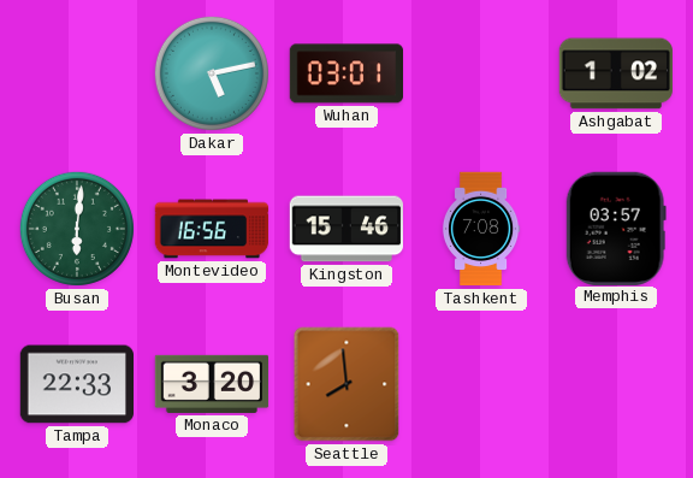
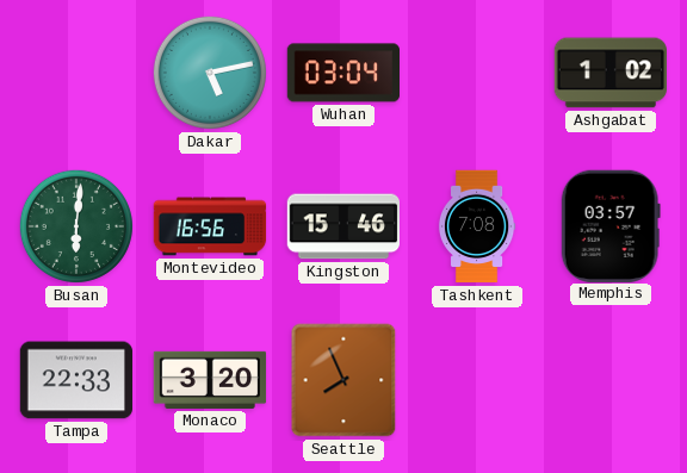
Wuhan: 03:01 -> 03:04
Seattle: 7:59 -> 7:56
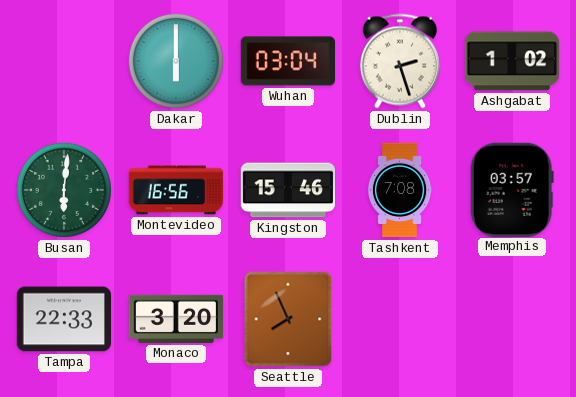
Dakar: 5:13 -> 6:00
Dublin: none -> 2:27
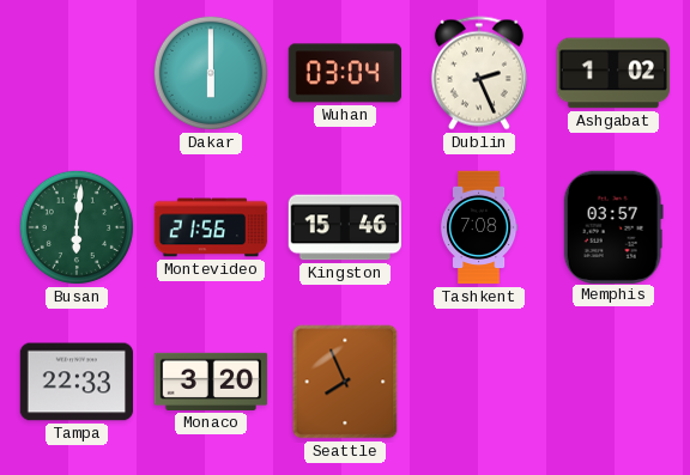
Dublin: 2:27 -> 2:26
Montevideo: 16:56 -> 21:56
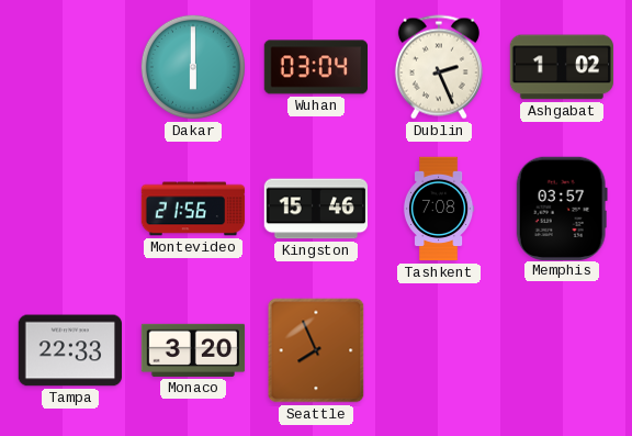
Busan: 6:01 -> none
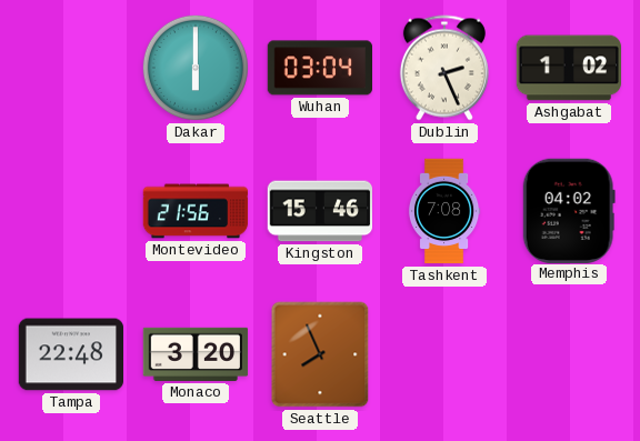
Memphis: 03:57 -> 04:02
Tampa: 22:33 -> 22:48
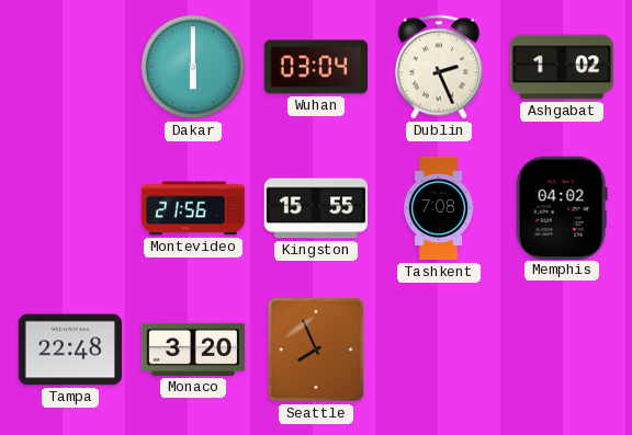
Kingston: 15:46 -> 15:55
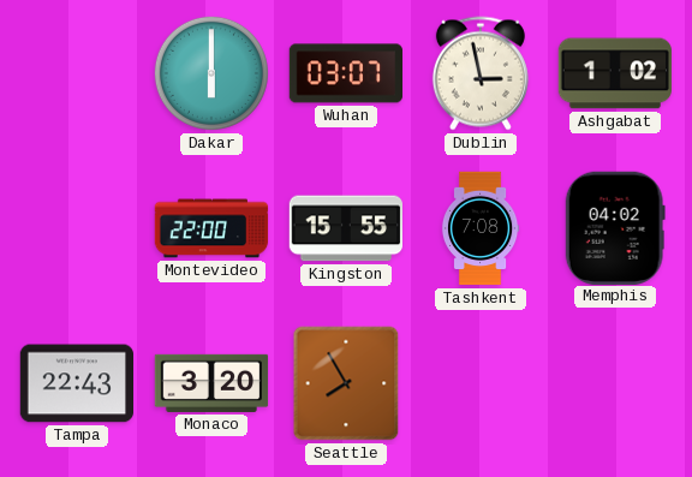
Wuhan: 03:04 -> 03:07
Dublin: 2:26 -> 2:58
Montevideo: 21:56 -> 22:00
Tampa: 22:48 -> 22:43
Seattle: 7:56 -> 7:55
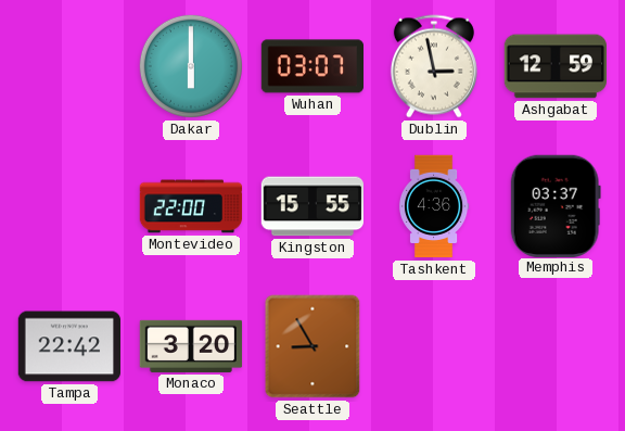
Ashgabat: 1:02 -> 12:59
Tashkent: 7:08 -> 4:36
Memphis: 04:02 -> 03:37
Tampa: 22:43 -> 22:42
Seattle: 7:55 -> 8:55
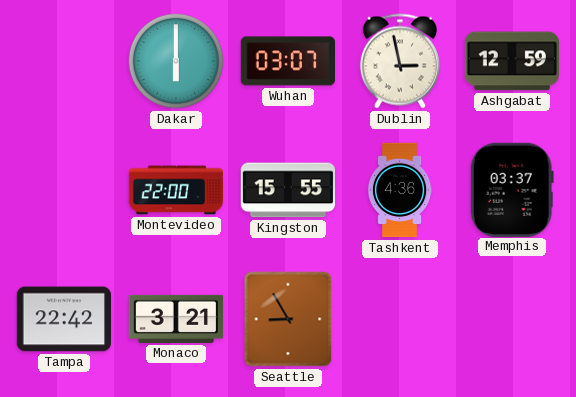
Monaco: 3:20 -> 3:21
